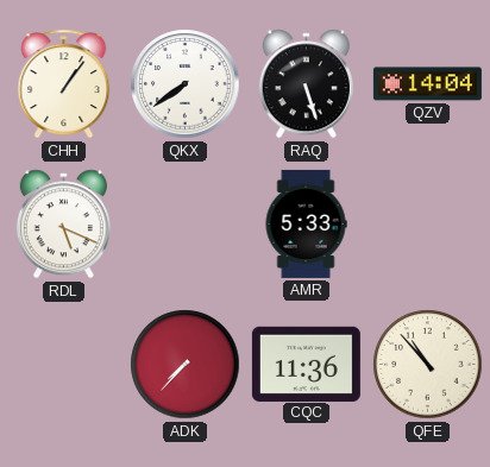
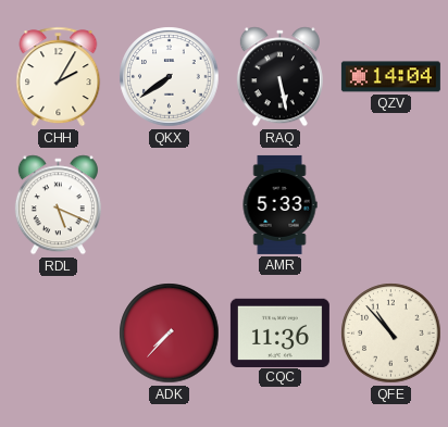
CHH: 1:06 -> 2:05
RAQ: 5:27 -> 5:28
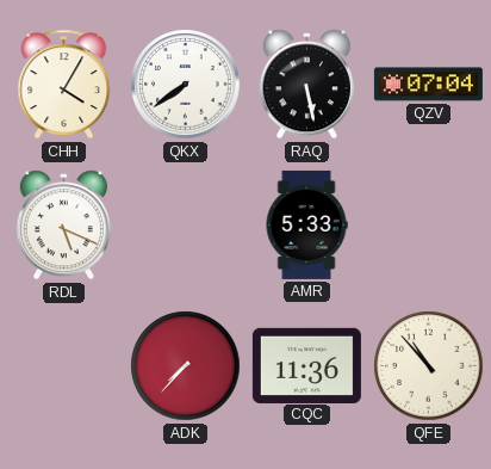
CHH: 2:05 -> 4:05
QZV: 14:04 -> 07:04
